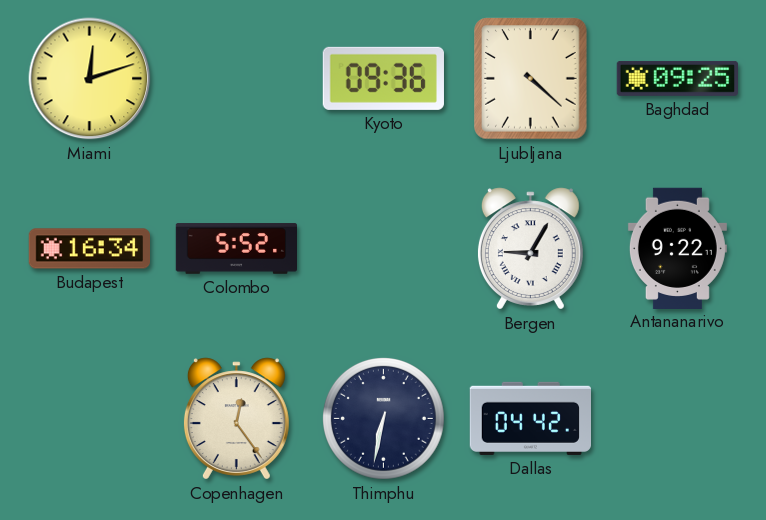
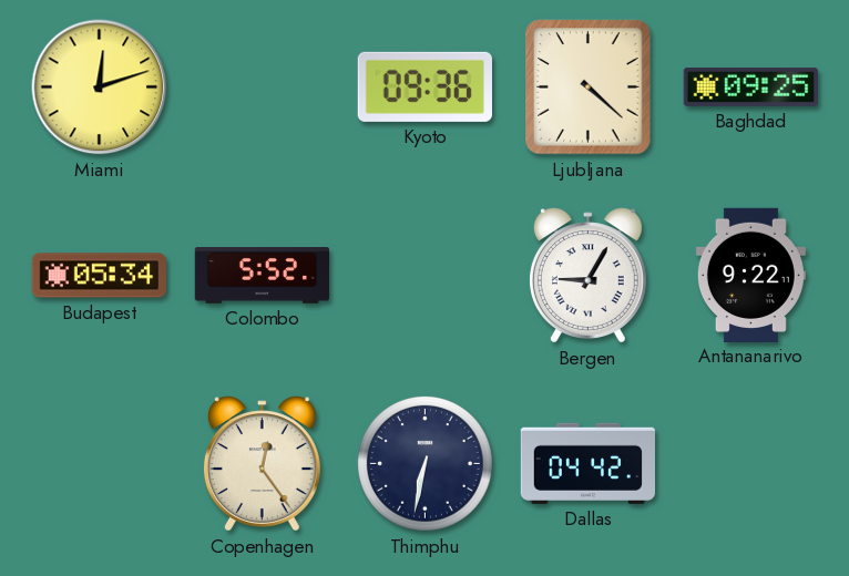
Budapest: 16:34 -> 05:34
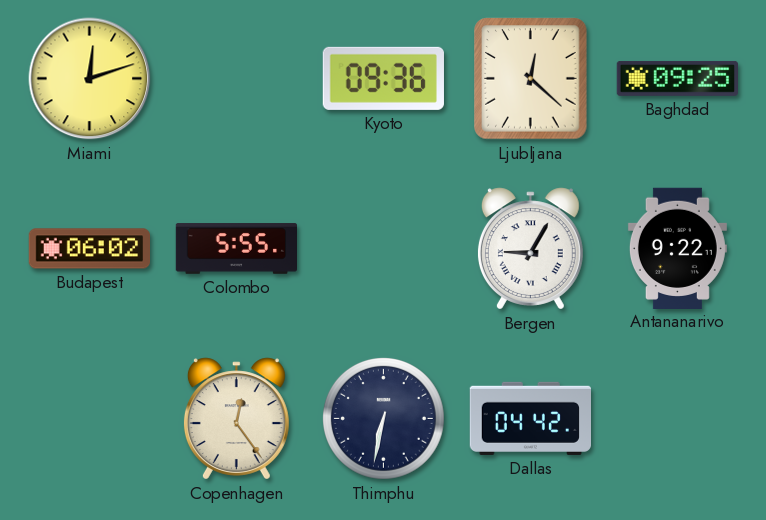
Ljubljana: 4:22 -> 12:22
Budapest: 05:34 -> 06:02
Colombo: 5:52 -> 5:55
